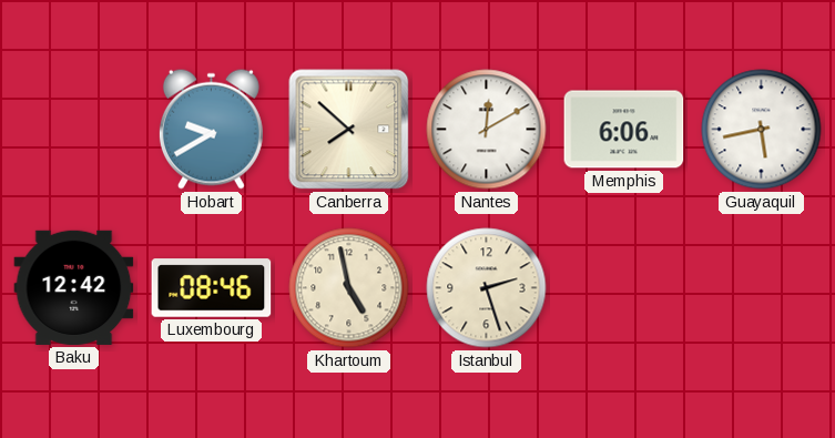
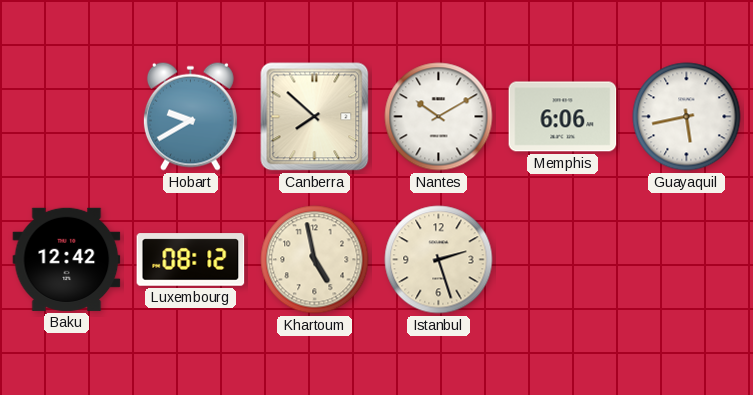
Nantes: 12:10 -> 10:10
Luxembourg: 08:46 -> 08:12
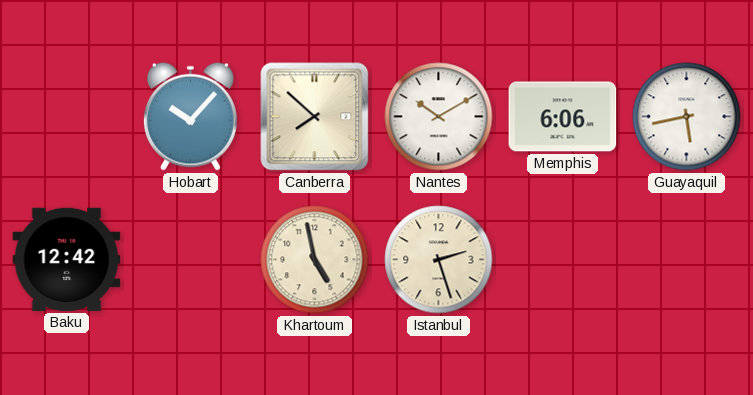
Hobart: 9:40 -> 10:07
Luxembourg: 08:12 -> none
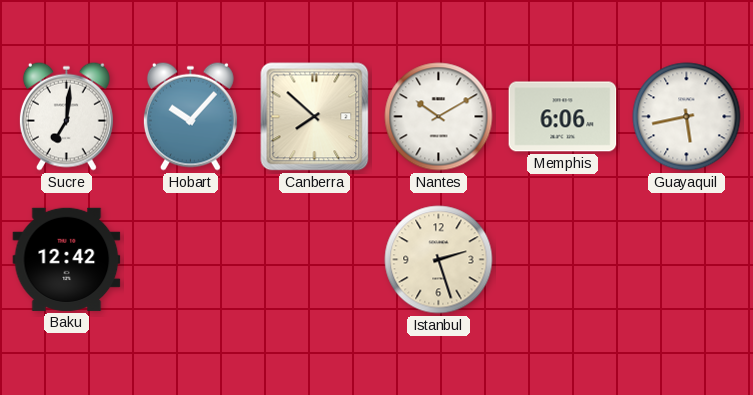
Sucre: none -> 7:01
Khartoum: 4:58 -> none
